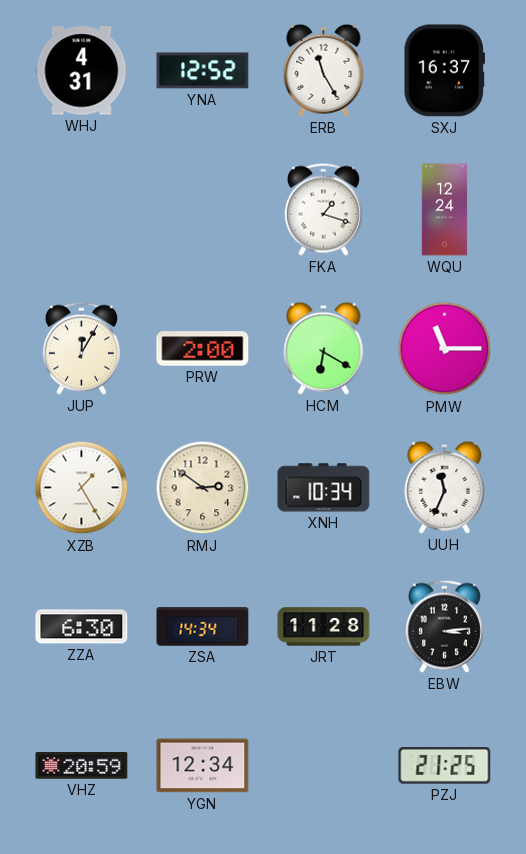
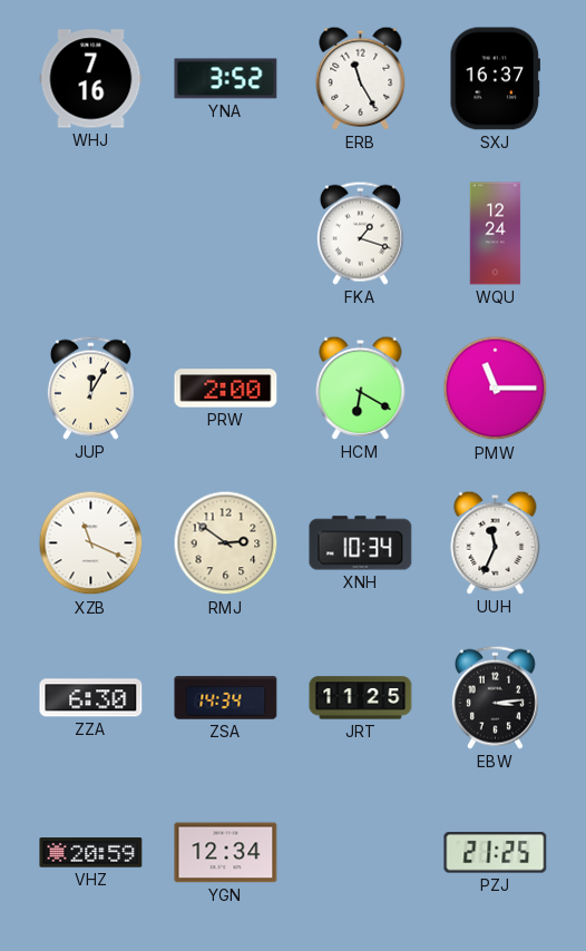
WHJ: 4:31 -> 7:16
YNA: 12:52 -> 3:52
XZB: 1:25 -> 11:19
JRT: 11:28 -> 11:25
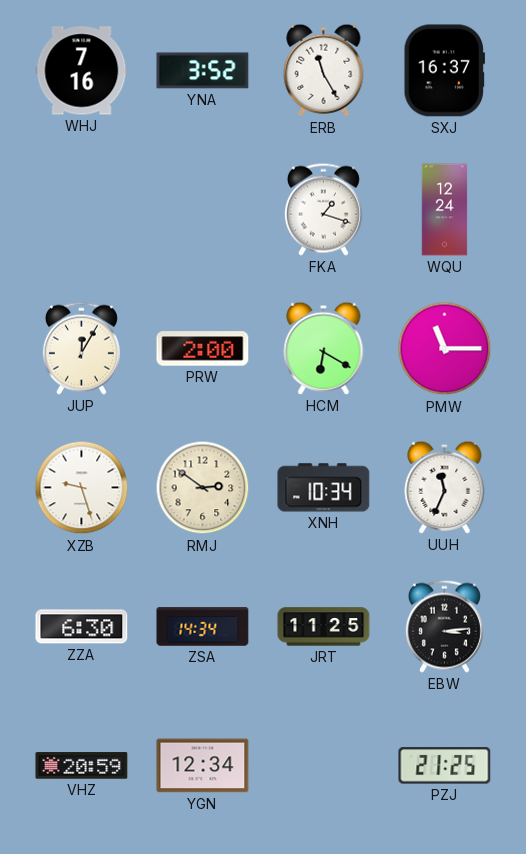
XZB: 11:19 -> 9:27
